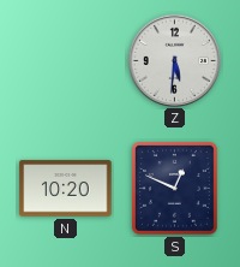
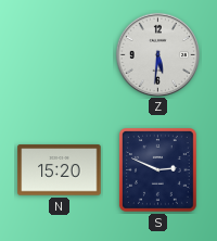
N: 10:20 -> 15:20
S: 12:49 -> 2:49
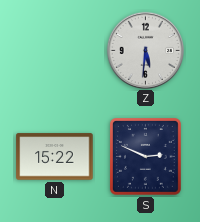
N: 15:20 -> 15:22
